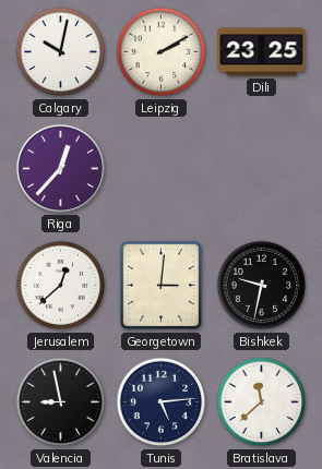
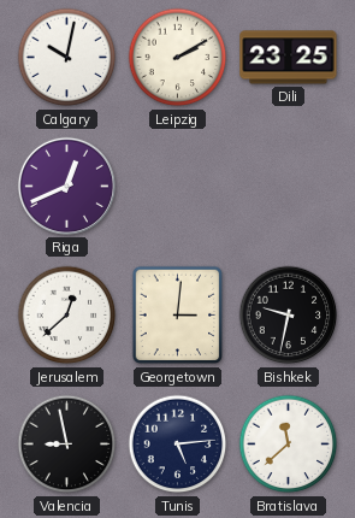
Riga: 12:37 -> 12:41
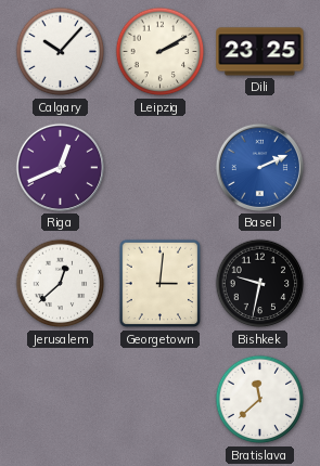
Calgary: 10:02 -> 10:07
Basel: none -> 2:11
Valencia: 8:58 -> none
Tunis: 5:14 -> none
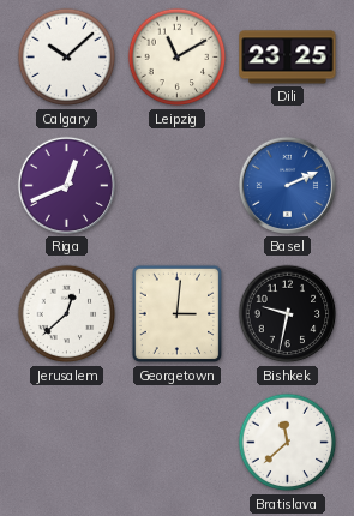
Calgary: 10:07 -> 10:08
Leipzig: 2:10 -> 11:10
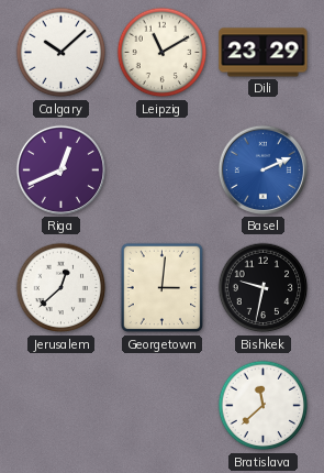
Dili: 23:25 -> 23:29
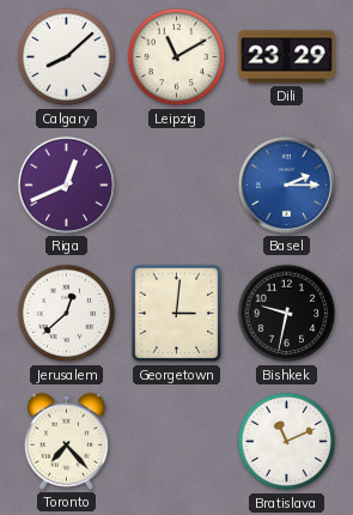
Calgary: 10:08 -> 8:08
Basel: 2:11 -> 2:15
Toronto: none -> 7:23
Bratislava: 11:38 -> 11:11
